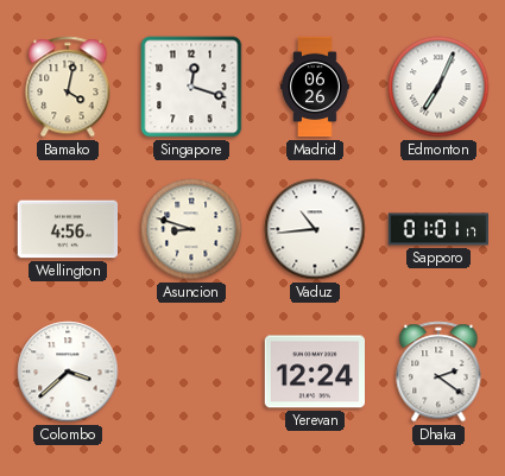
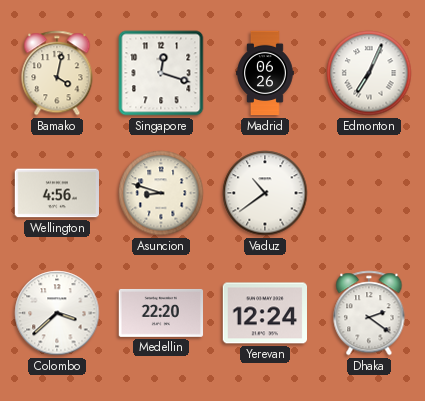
Vaduz: 10:44 -> 10:39
Sapporo: 01:01 -> none
Medellin: none -> 22:20
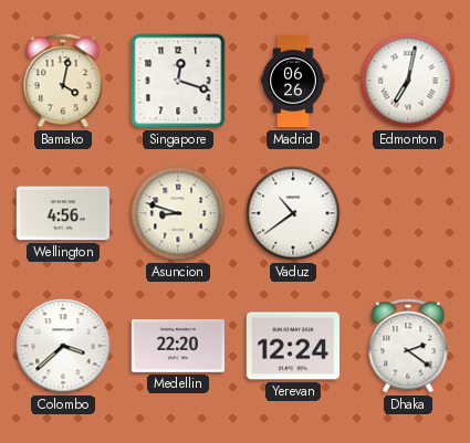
Edmonton: 7:04 -> 7:02
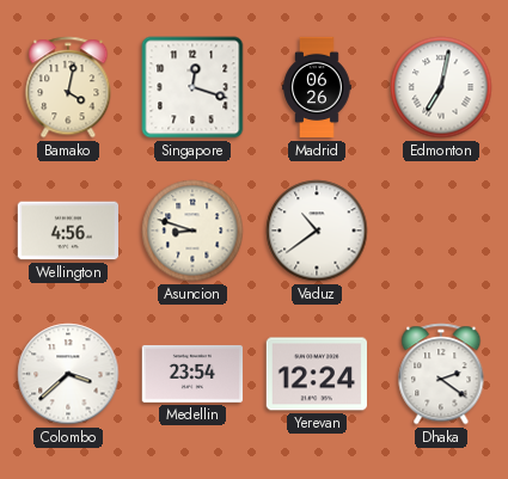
Medellin: 22:20 -> 23:54
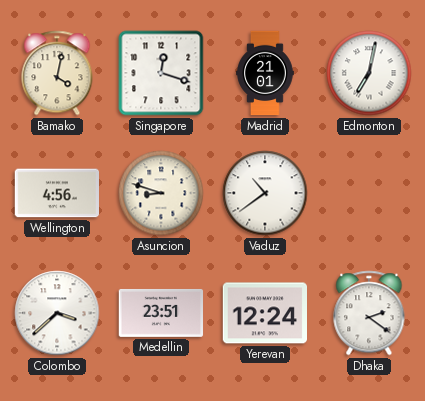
Madrid: 06:26 -> 21:01
Medellin: 23:54 -> 23:51
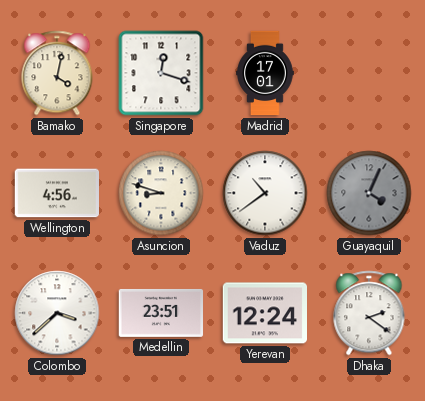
Madrid: 21:01 -> 17:01
Edmonton: 7:02 -> none
Guayaquil: none -> 4:04
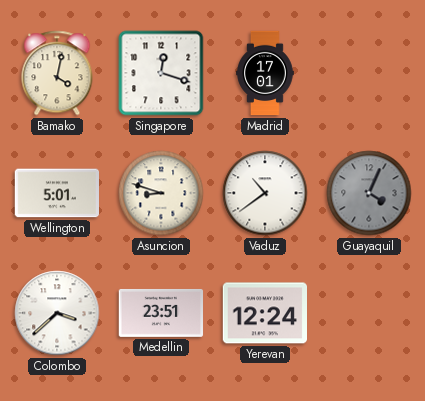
Wellington: 4:56 -> 5:01
Dhaka: 2:21 -> none
